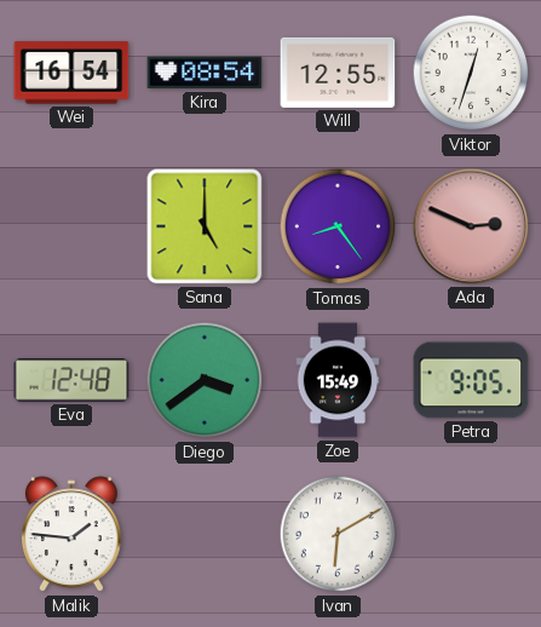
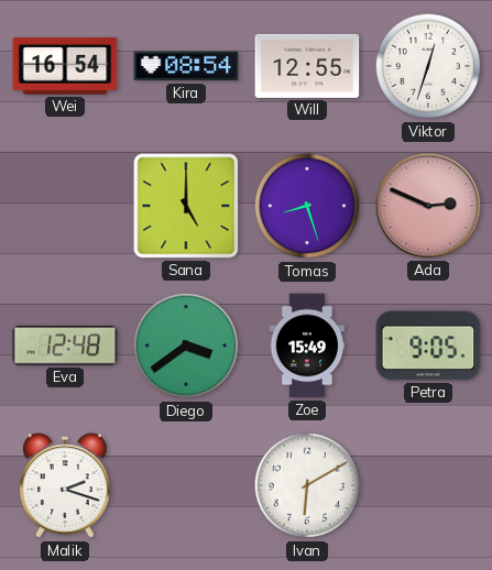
Tomas: 8:24 -> 8:27
Malik: 1:46 -> 2:18
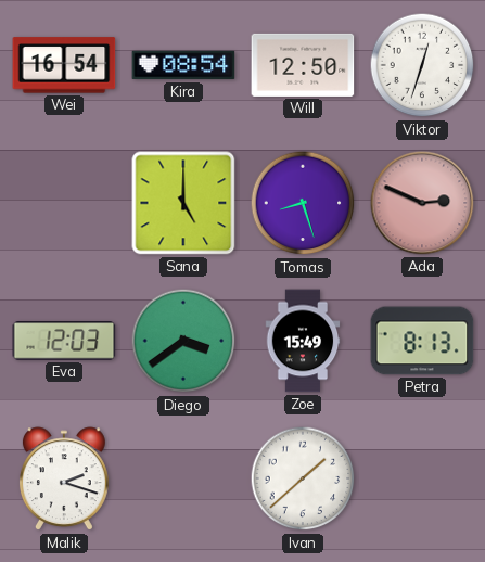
Will: 12:55 -> 12:50
Eva: 12:48 -> 12:03
Petra: 9:05 -> 8:13
Ivan: 6:10 -> 1:38
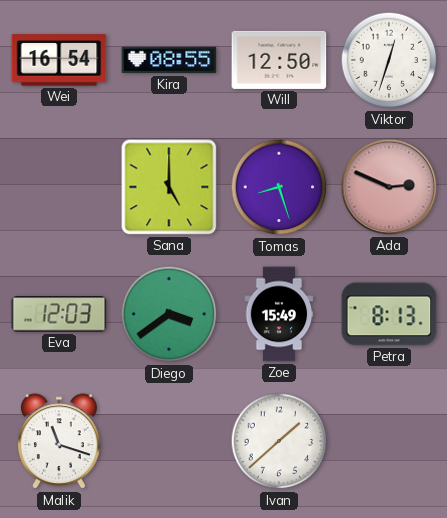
Kira: 08:54 -> 08:55
Malik: 2:18 -> 11:18
